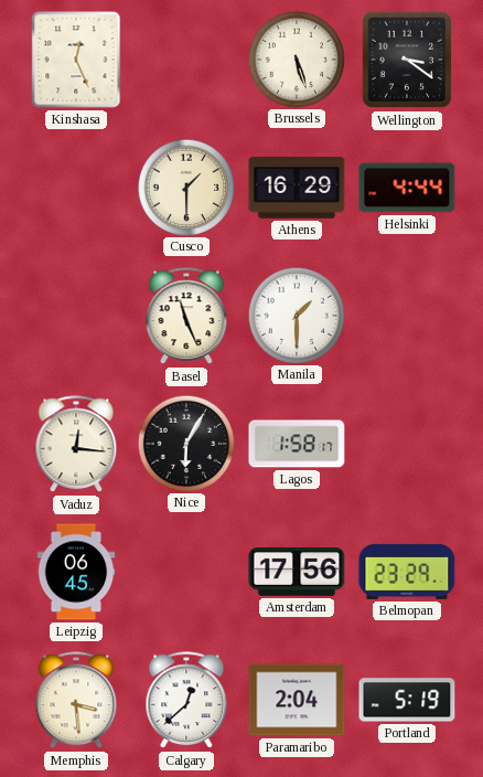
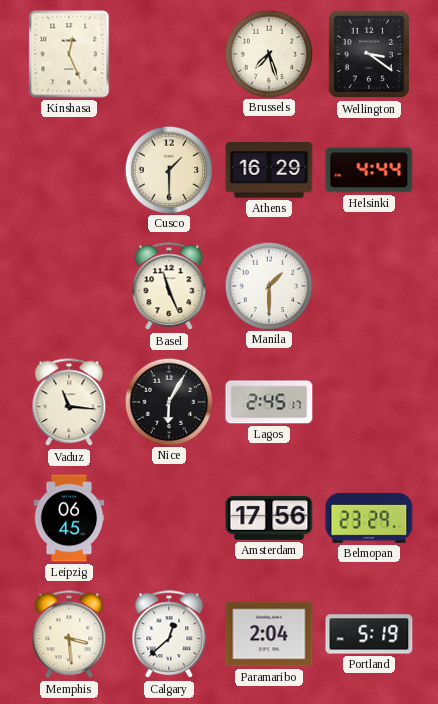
Brussels: 5:27 -> 7:27
Vaduz: 12:16 -> 11:16
Lagos: 1:58 -> 2:45
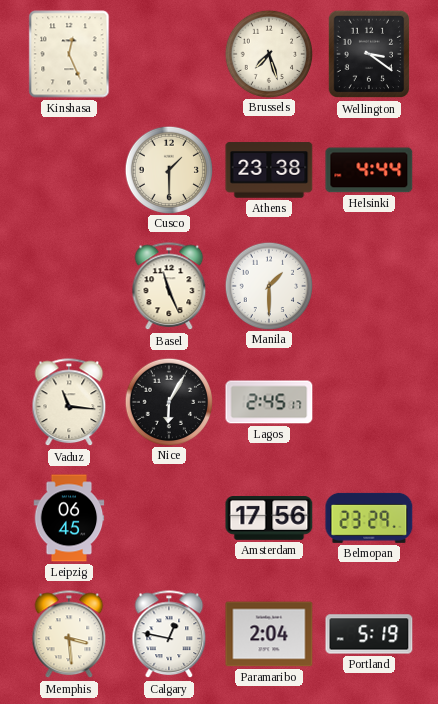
Athens: 16:29 -> 23:38
Calgary: 12:38 -> 12:47
